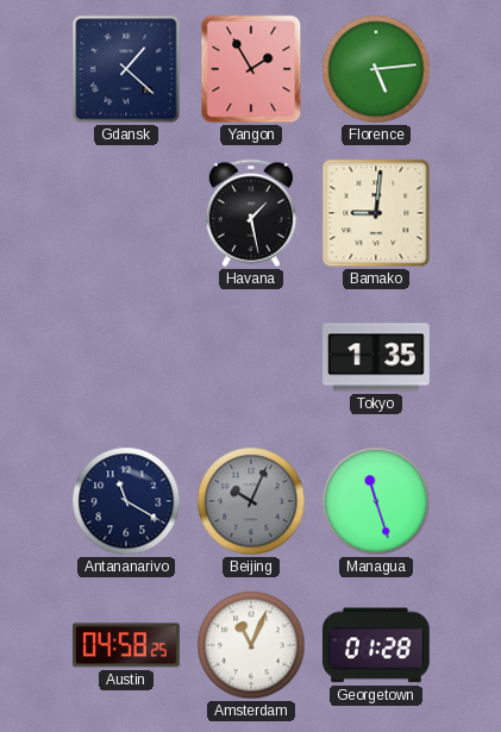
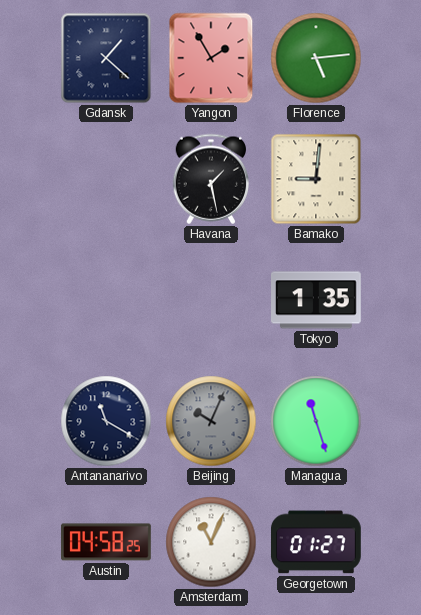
Georgetown: 01:28 -> 01:27
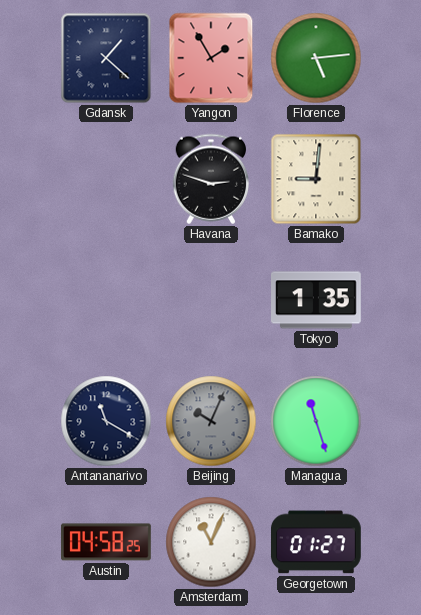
Havana: 1:28 -> 2:48
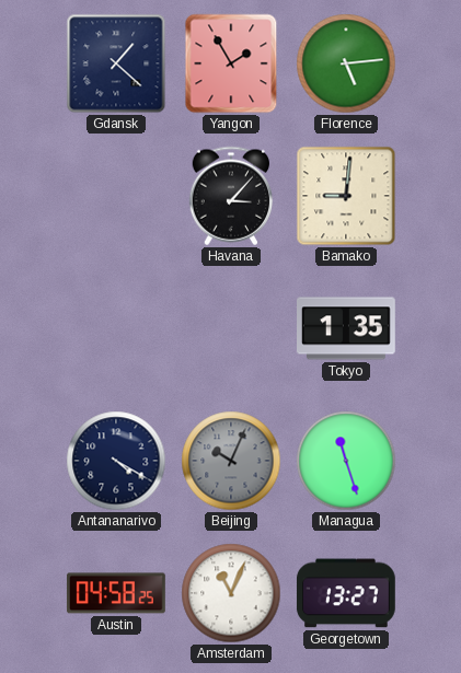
Havana: 2:48 -> 3:07
Antananarivo: 11:20 -> 4:20
Georgetown: 01:27 -> 13:27
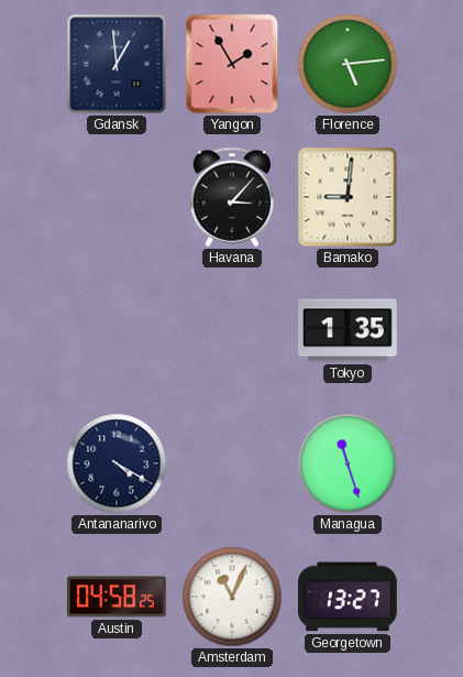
Gdansk: 1:22 -> 12:59
Beijing: 10:04 -> none
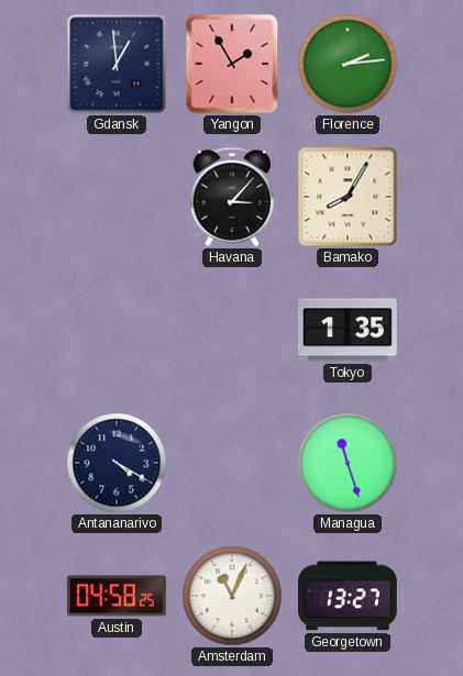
Florence: 5:14 -> 2:14
Bamako: 9:01 -> 8:05
